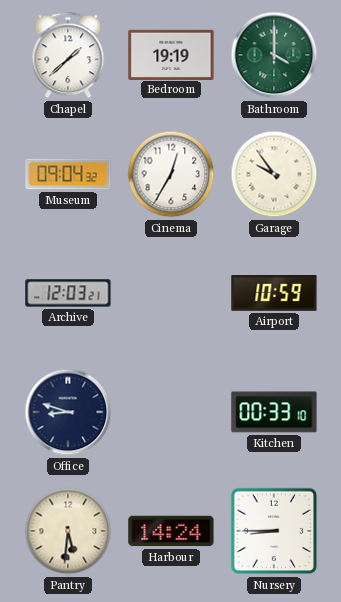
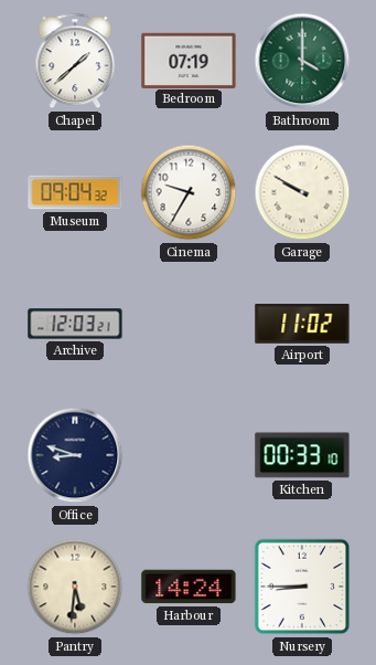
Bedroom: 19:19 -> 07:19
Cinema: 12:35 -> 9:35
Garage: 9:54 -> 9:50
Airport: 10:59 -> 11:02
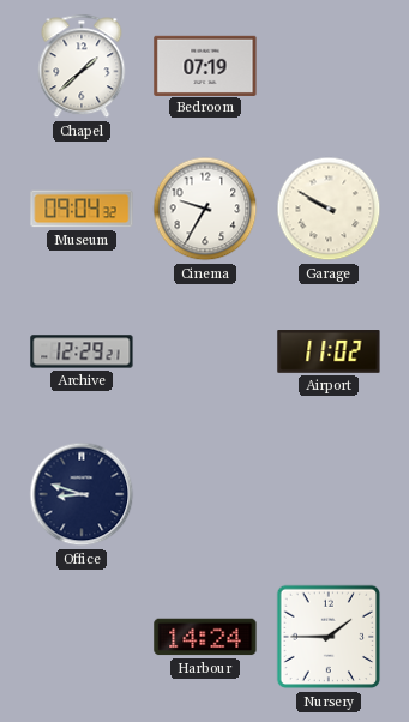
Bathroom: 4:00 -> none
Archive: 12:03 -> 12:29
Kitchen: 00:33 -> none
Pantry: 5:31 -> none
Nursery: 8:45 -> 1:45
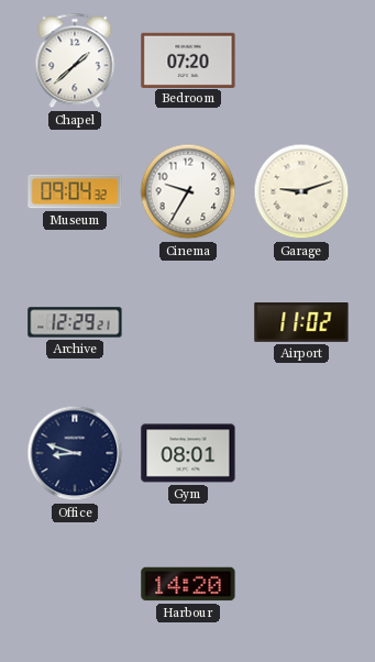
Bedroom: 07:19 -> 07:20
Garage: 9:50 -> 9:12
Gym: none -> 08:01
Harbour: 14:24 -> 14:20
Nursery: 1:45 -> none
